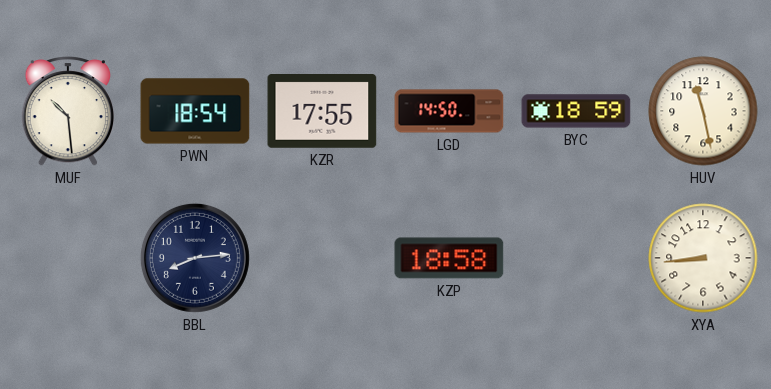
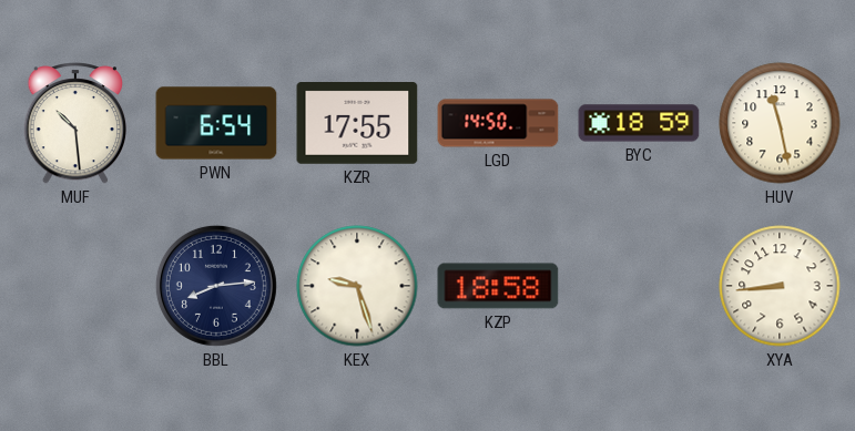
PWN: 18:54 -> 6:54
KEX: none -> 9:27
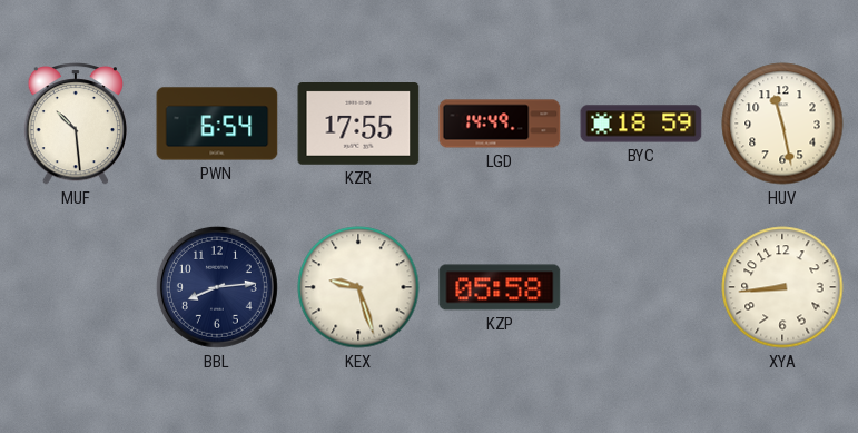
LGD: 14:50 -> 14:49
KZP: 18:58 -> 05:58
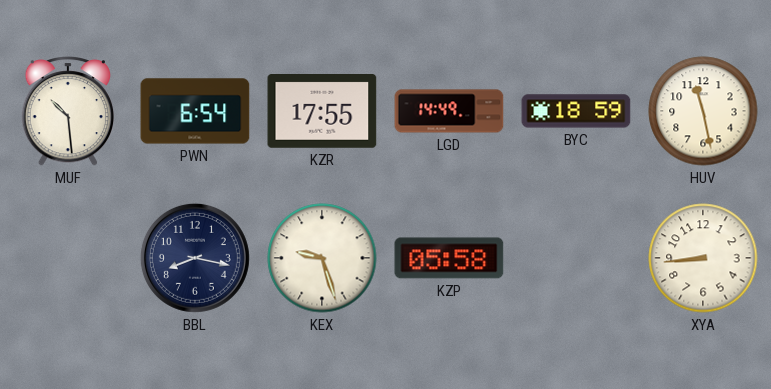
BBL: 8:14 -> 8:17
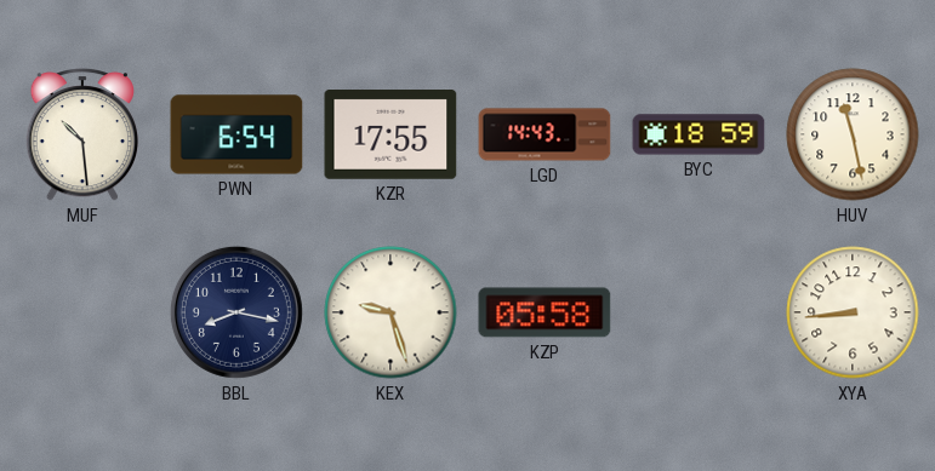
LGD: 14:49 -> 14:43
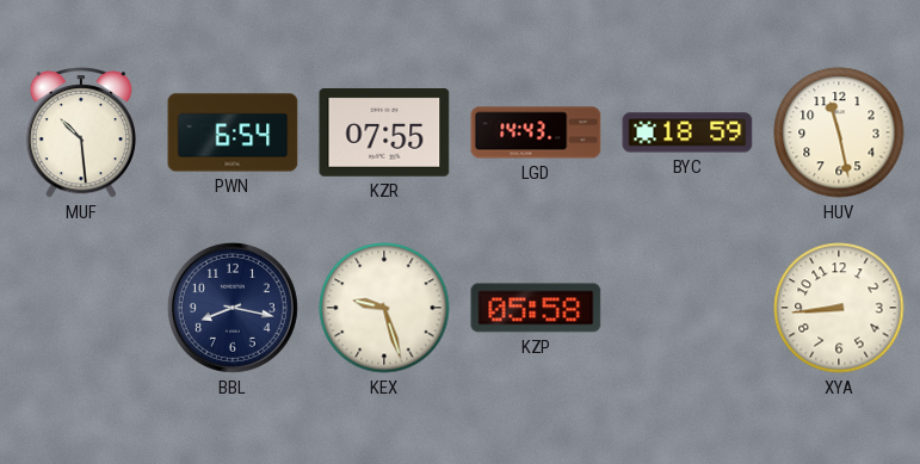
KZR: 17:55 -> 07:55
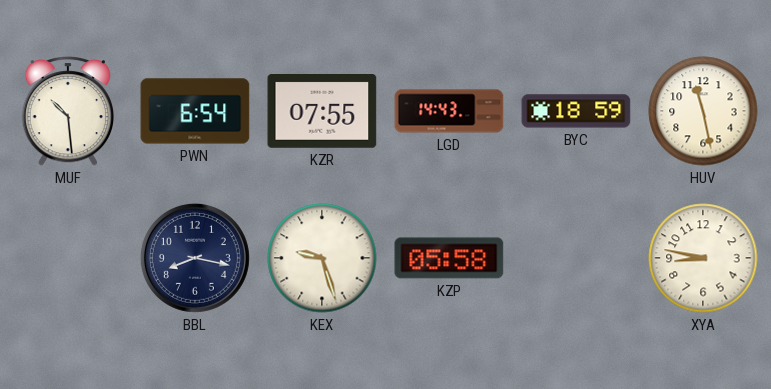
XYA: 8:44 -> 8:47
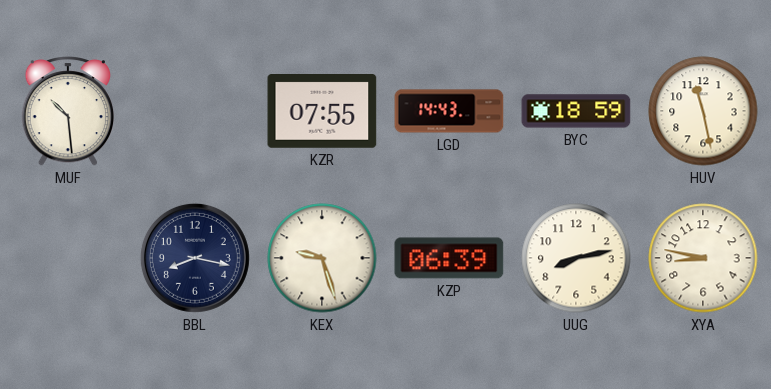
PWN: 6:54 -> none
KZP: 05:58 -> 06:39
UUG: none -> 8:13
